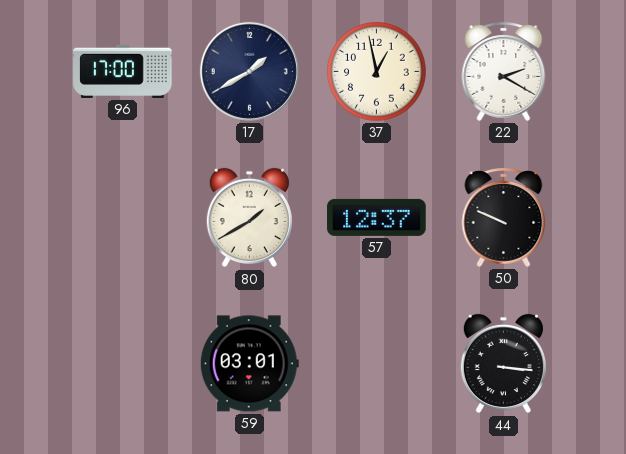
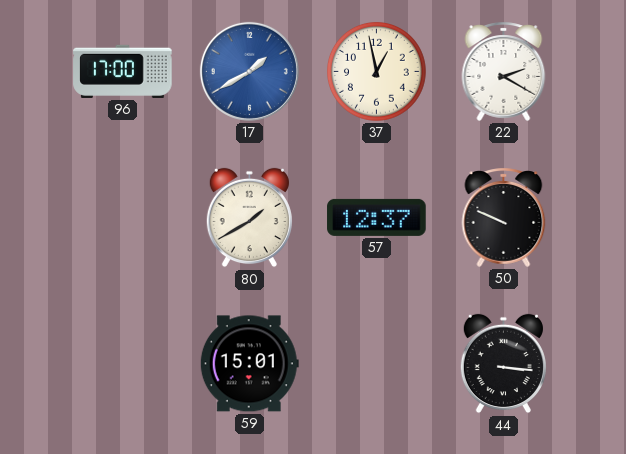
17 dial: navy -> blue
59: 03:01 -> 15:01
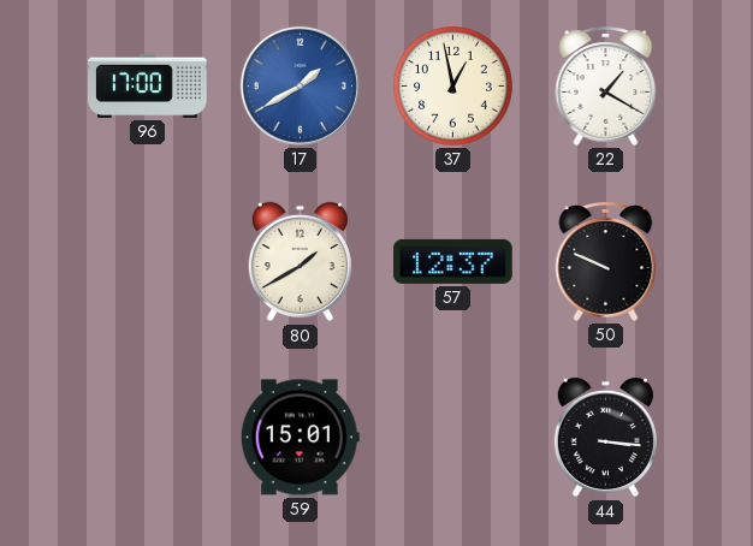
22: 2:20 -> 1:20
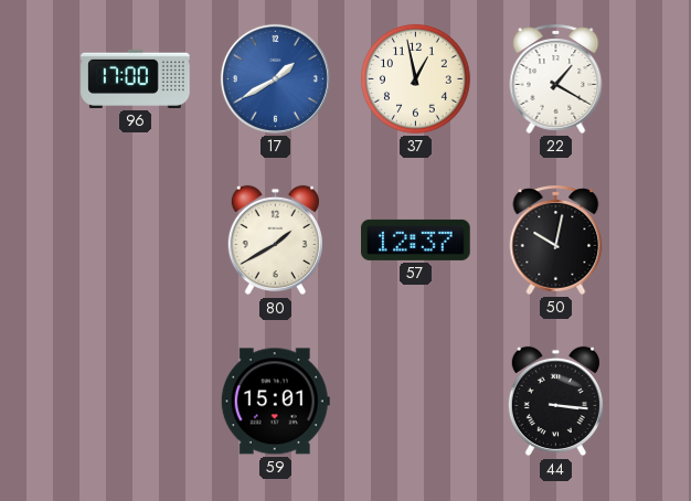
50: 9:49 -> 10:02
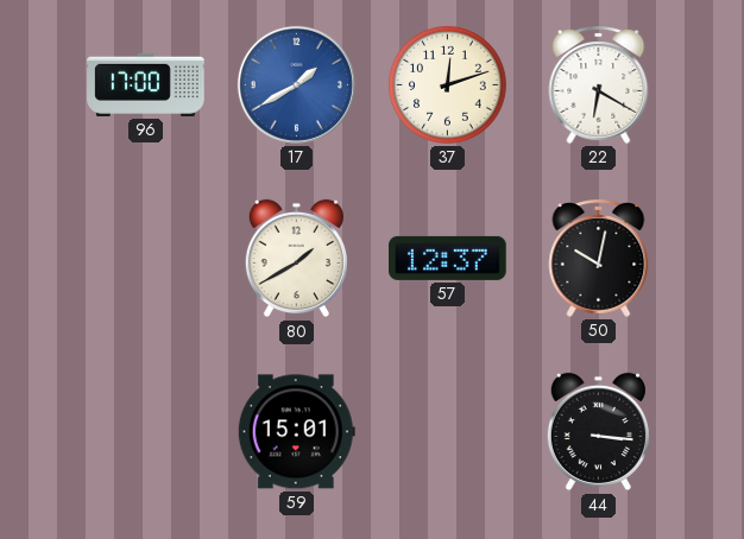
37: 12:58 -> 12:12
22: 1:20 -> 6:20
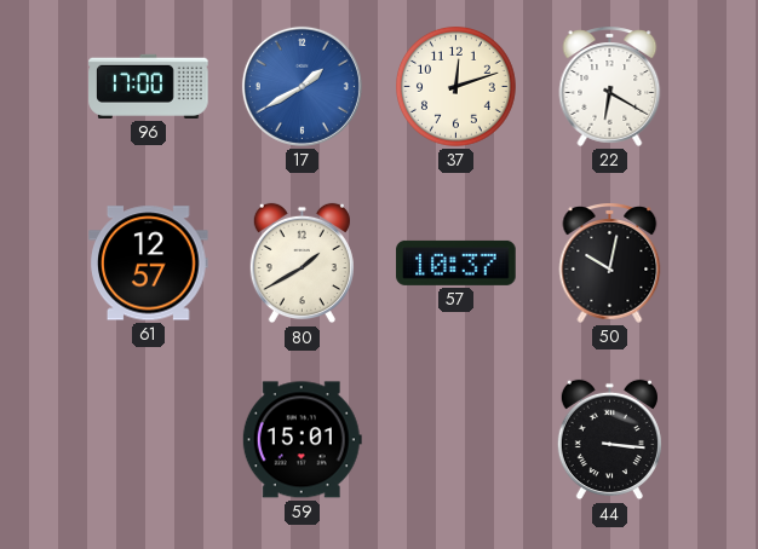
61: none -> 12:57
57: 12:37 -> 10:37
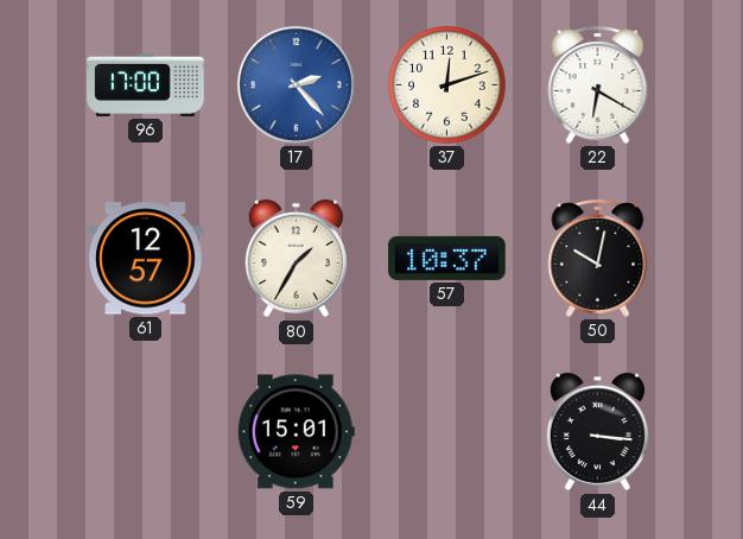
17: 1:40 -> 2:23
80: 1:40 -> 1:35
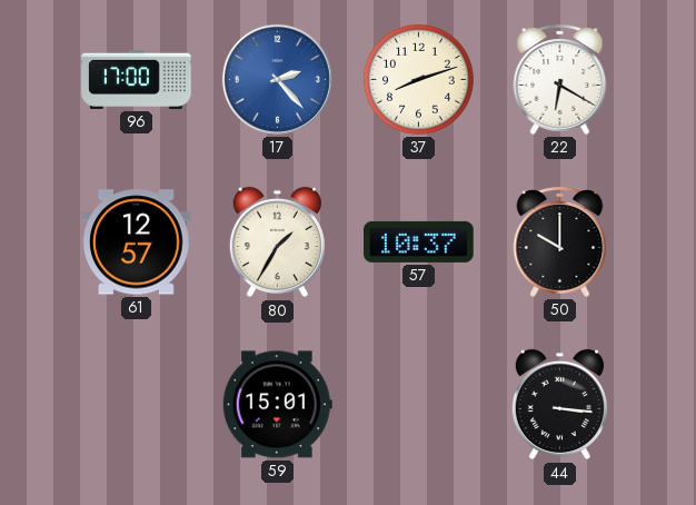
37: 12:12 -> 8:12
50: 10:02 -> 10:00
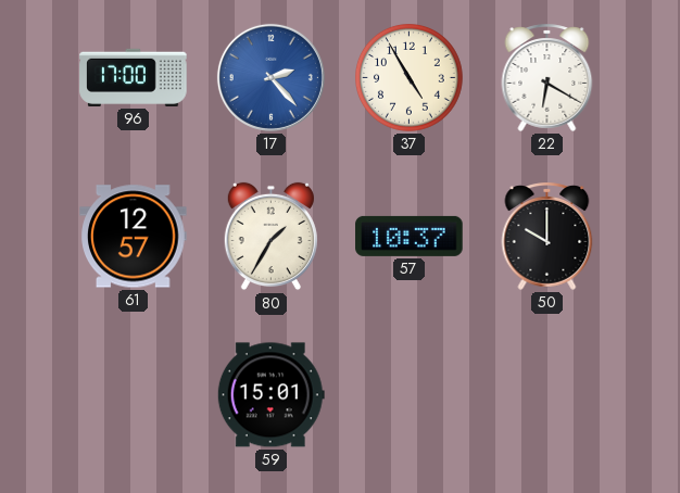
37: 8:12 -> 4:55
44: 3:16 -> none
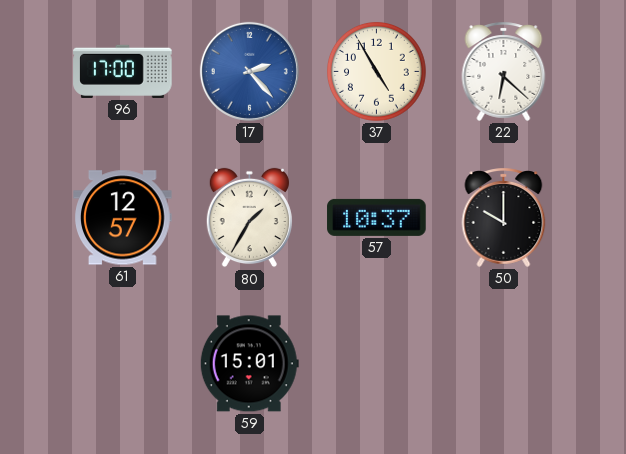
22: 6:20 -> 6:22
